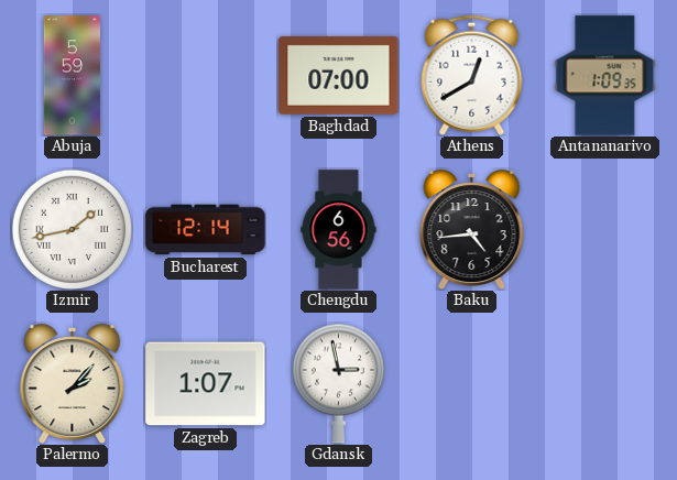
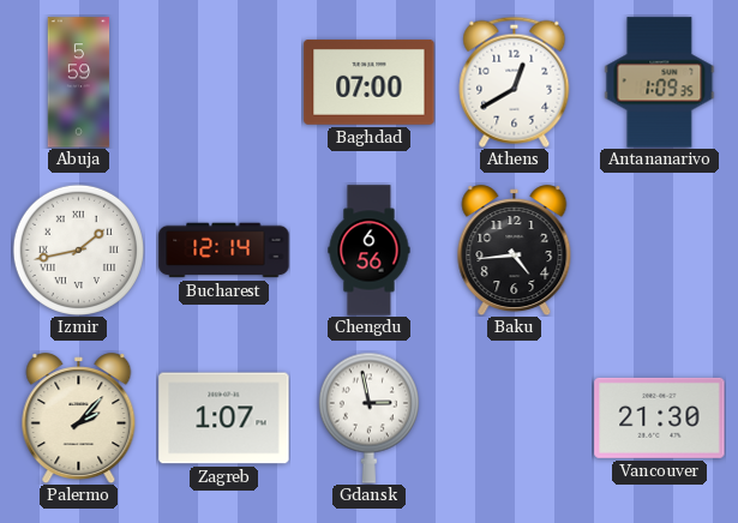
Vancouver: none -> 21:30
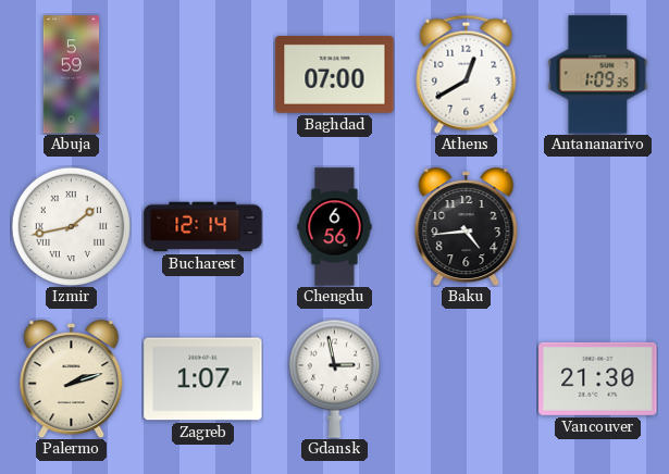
Palermo: 2:07 -> 2:12
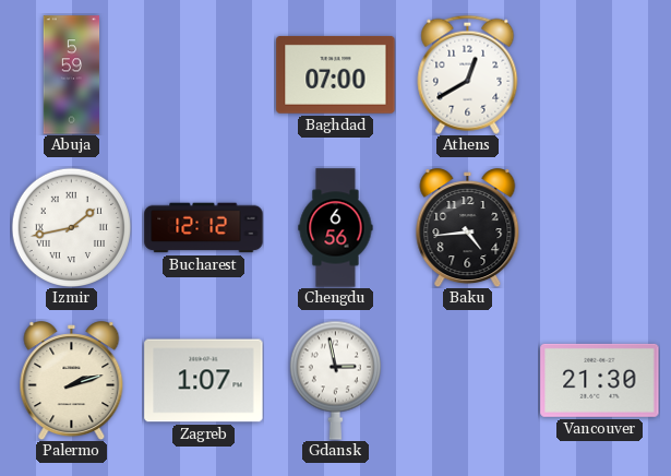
Antananarivo: 1:09 -> none
Bucharest: 12:14 -> 12:12
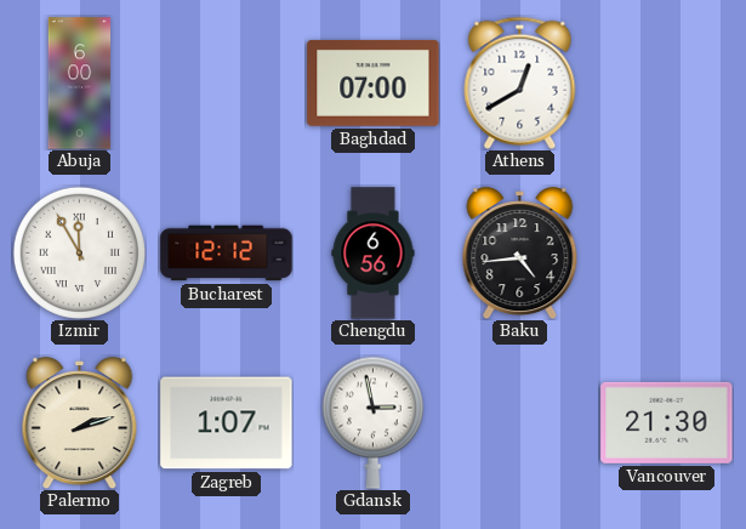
Abuja: 5:59 -> 6:00
Izmir: 1:43 -> 11:55
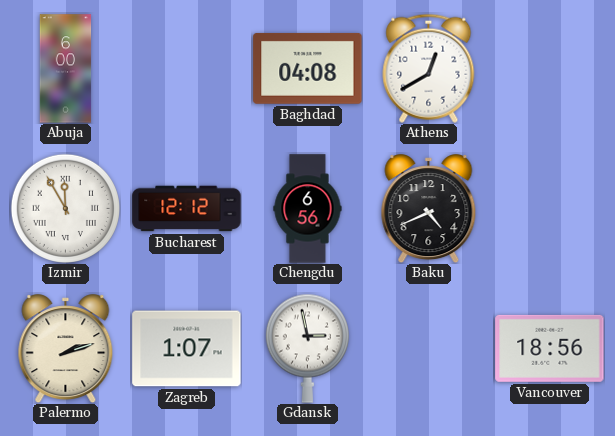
Baghdad: 07:00 -> 04:08
Baku: 4:44 -> 4:41
Vancouver: 21:30 -> 18:56
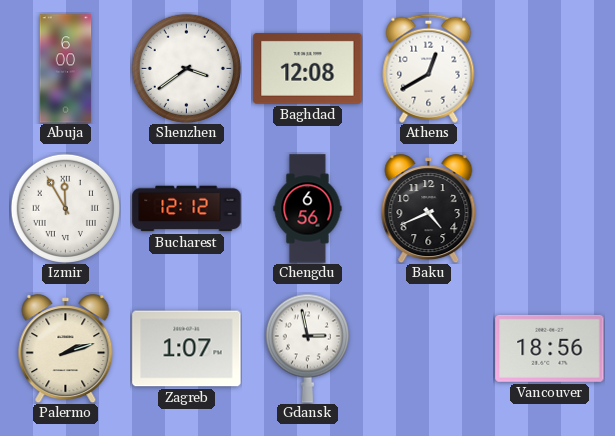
Shenzhen: none -> 3:39
Baghdad: 04:08 -> 12:08
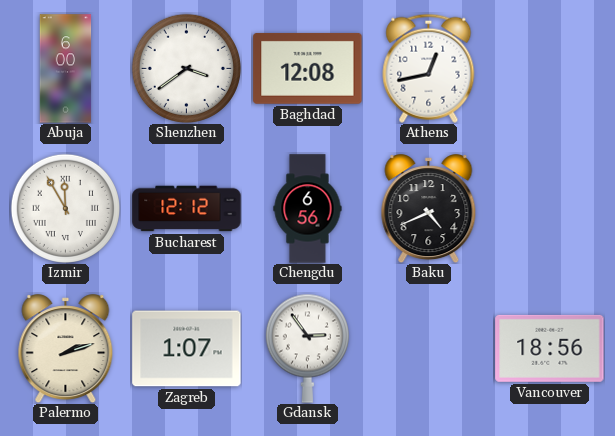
Athens: 12:40 -> 12:43
Gdansk: 2:58 -> 2:54
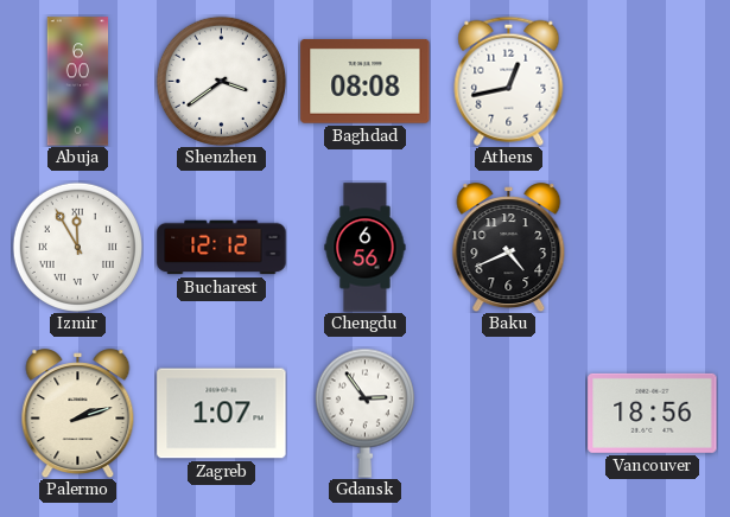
Baghdad: 12:08 -> 08:08
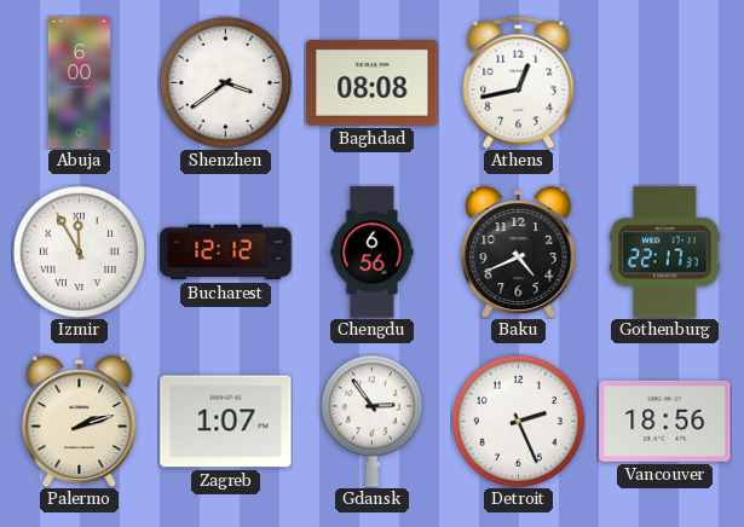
Gothenburg: none -> 22:17
Detroit: none -> 2:26
